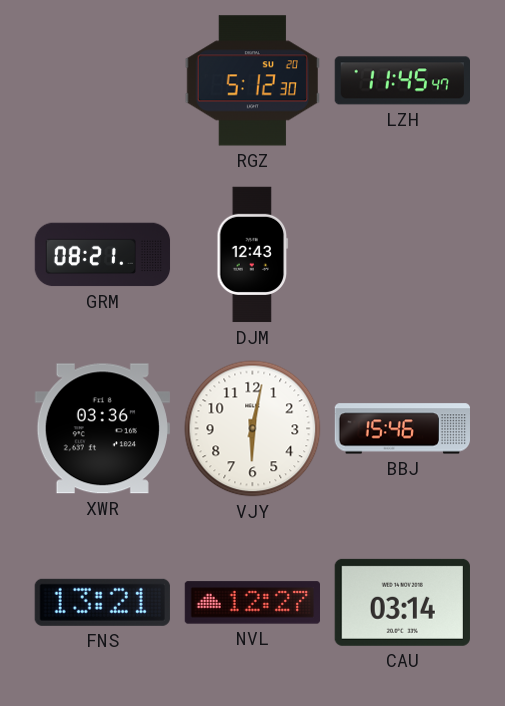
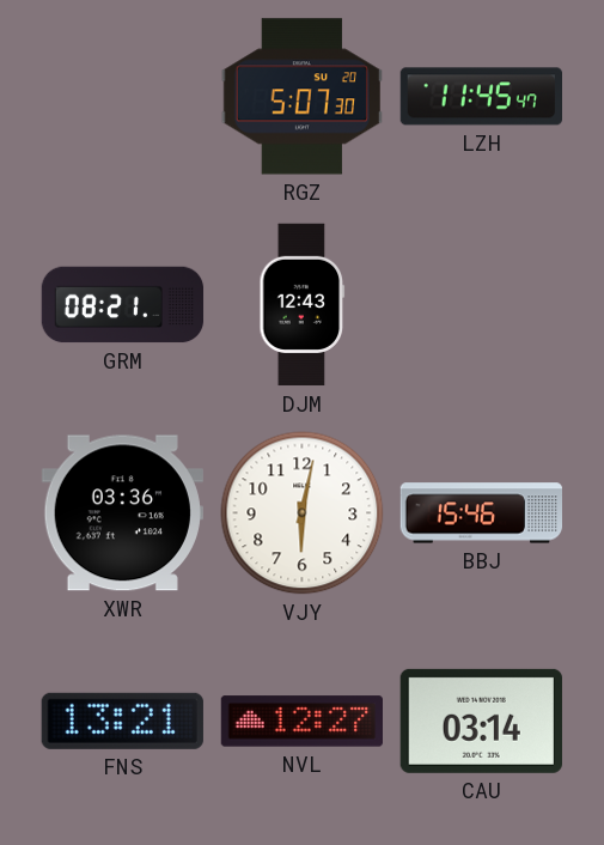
RGZ: 5:12 -> 5:07
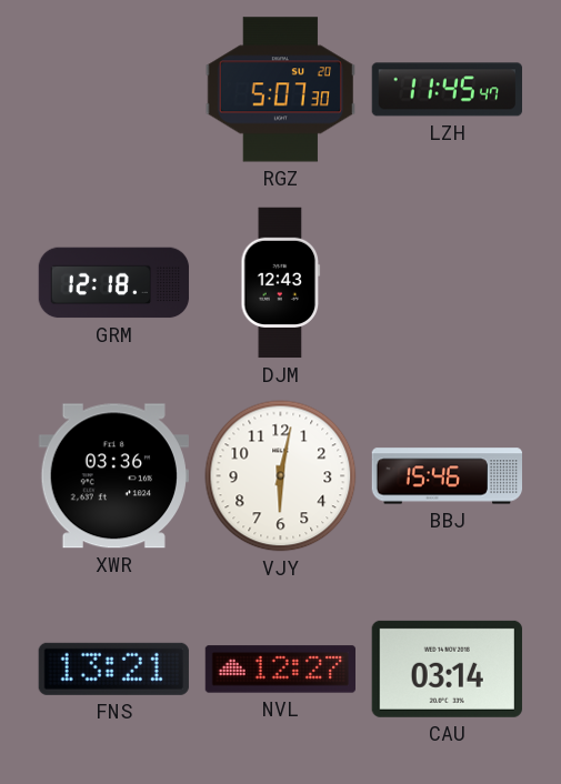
GRM: 08:21 -> 12:18
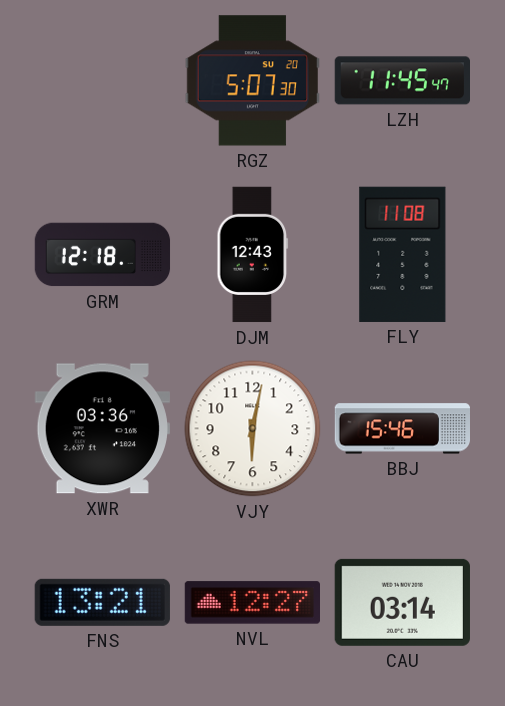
FLY: none -> 11:08
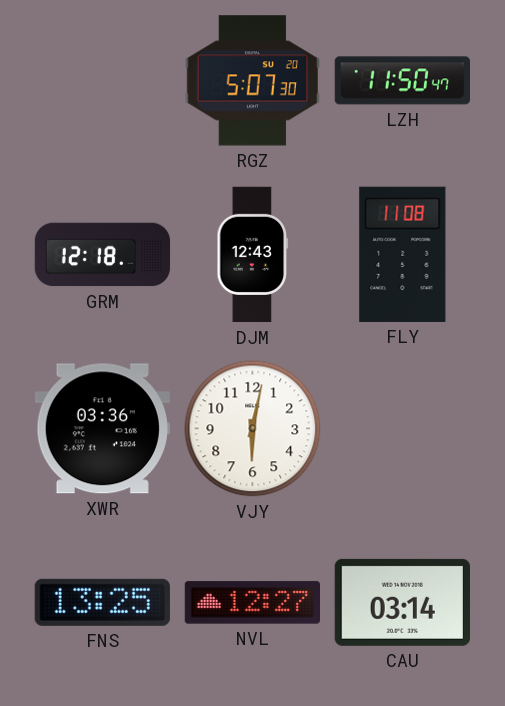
LZH: 11:45 -> 11:50
BBJ: 15:46 -> none
FNS: 13:21 -> 13:25
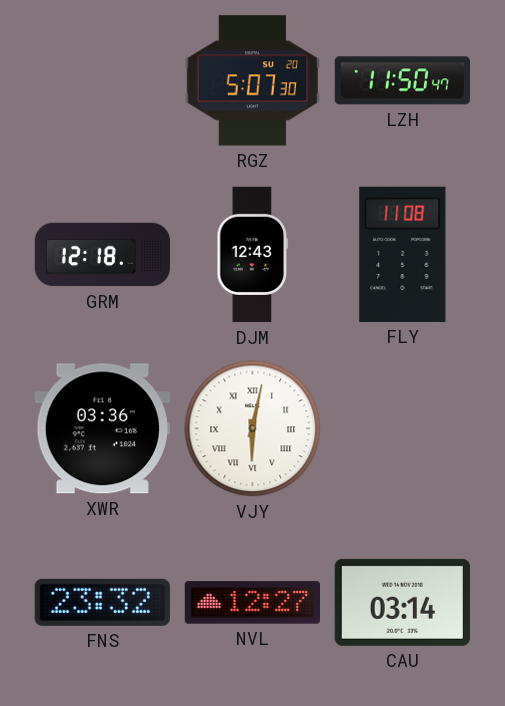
VJY numerals: Arabic -> Roman
FNS: 13:25 -> 23:32
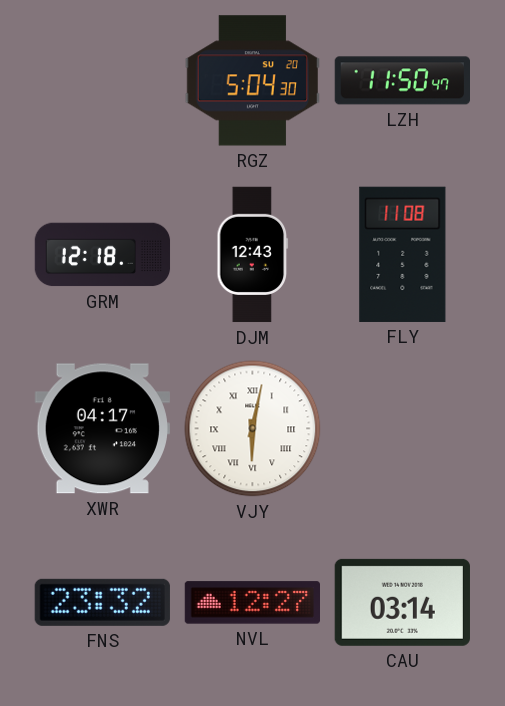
RGZ: 5:07 -> 5:04
XWR: 03:36 -> 04:17
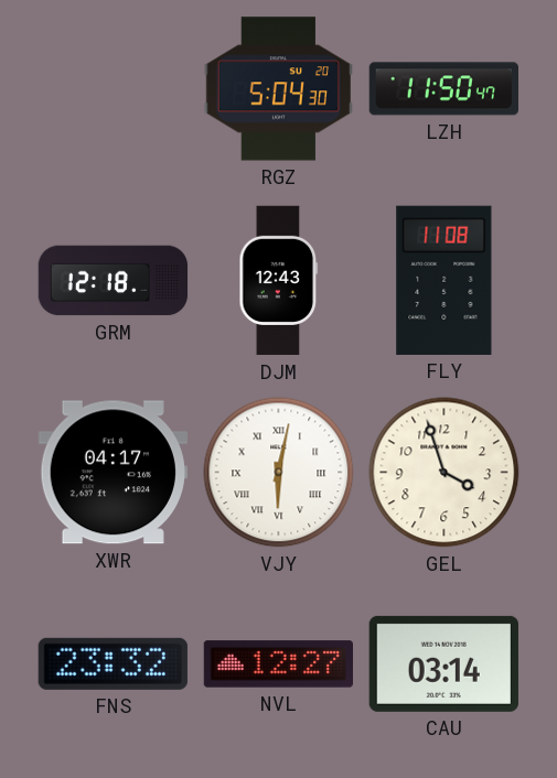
GEL: none -> 3:57
